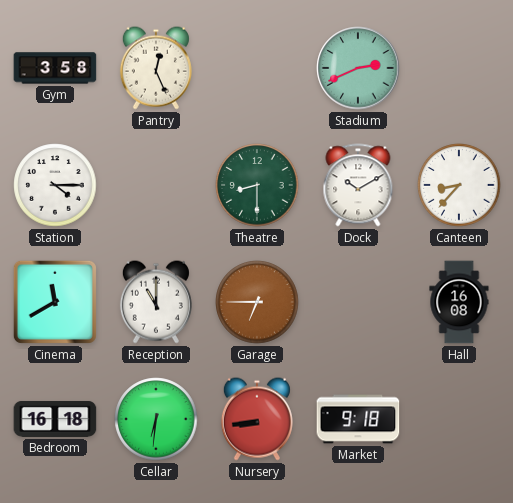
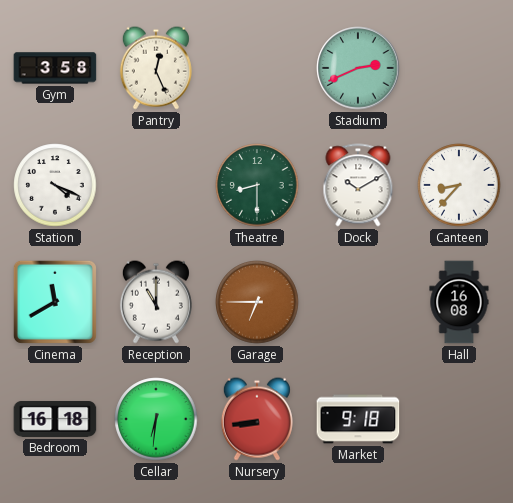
Station: 4:15 -> 4:19
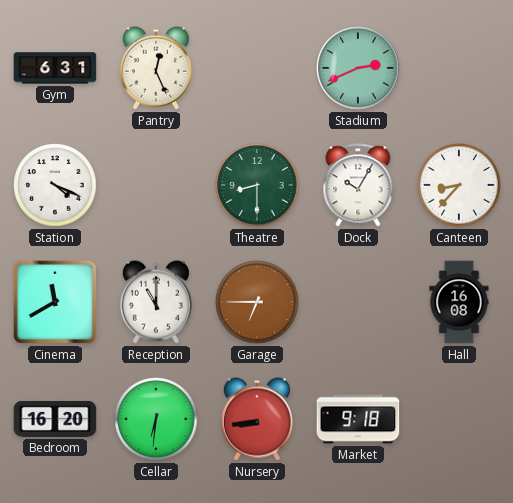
Gym: 3:58 -> 6:31
Dock: 10:10 -> 10:05
Bedroom: 16:18 -> 16:20
